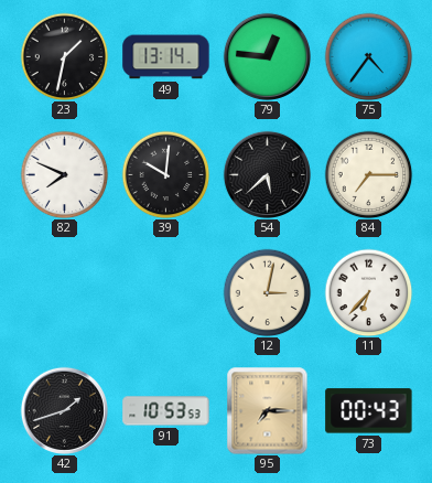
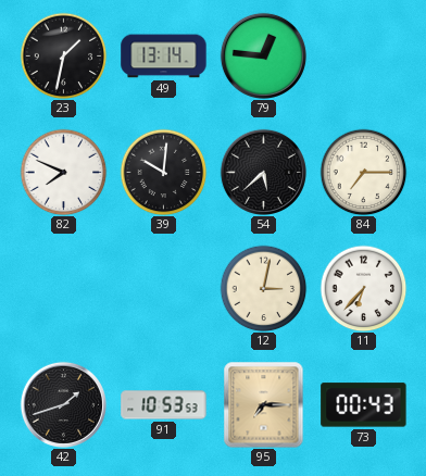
75: 4:36 -> none
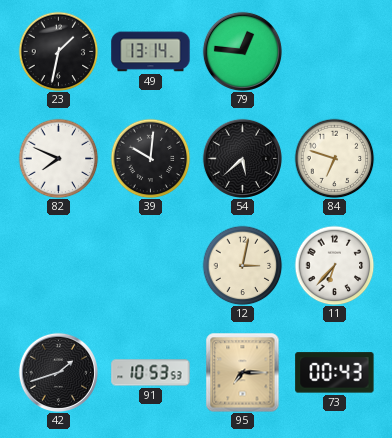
84: 7:15 -> 6:48
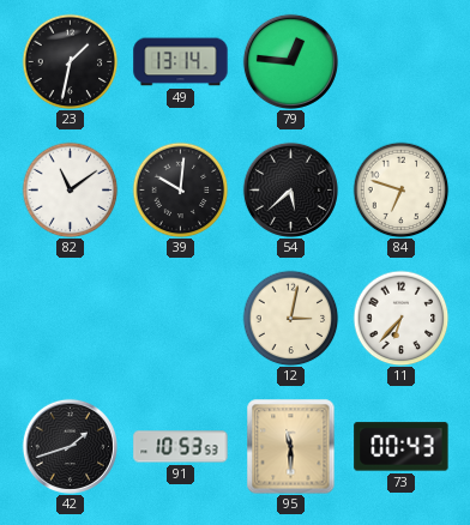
82: 7:49 -> 11:09
95: 7:15 -> 11:30
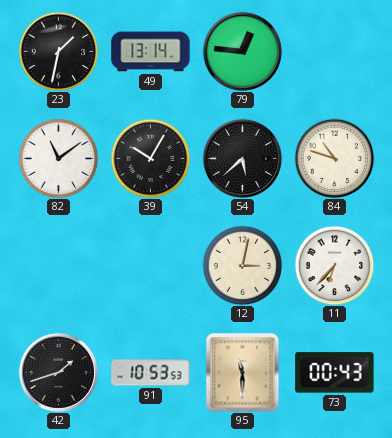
39: 10:01 -> 10:05
84: 6:48 -> 10:48
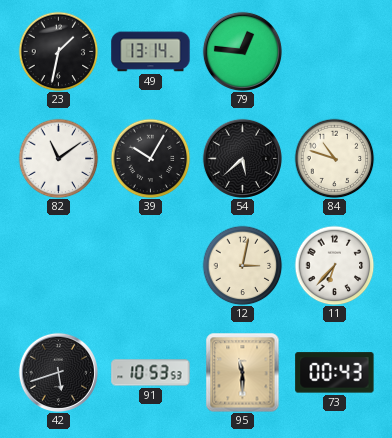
42: 1:42 -> 5:42
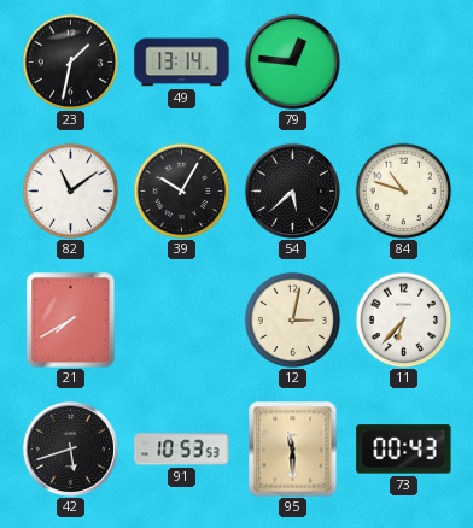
21: none -> 7:40
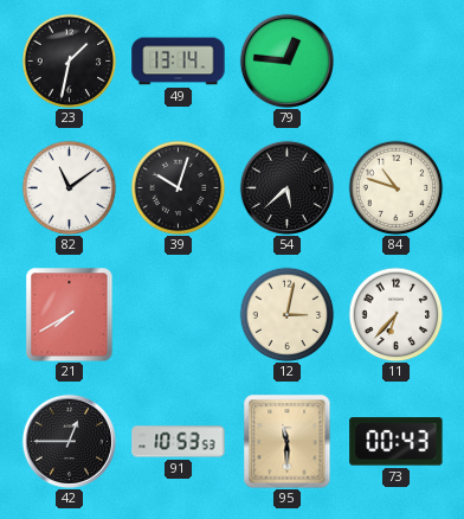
39: 10:05 -> 10:03
42: 5:42 -> 12:45
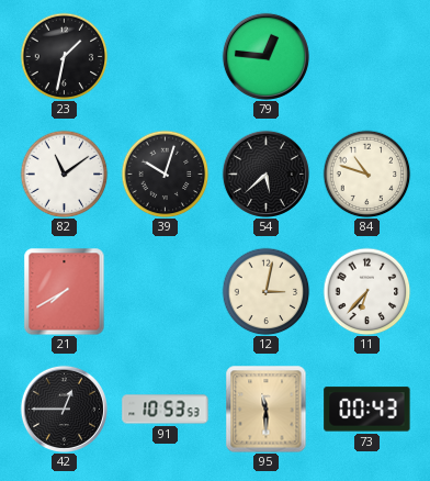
49: 13:14 -> none
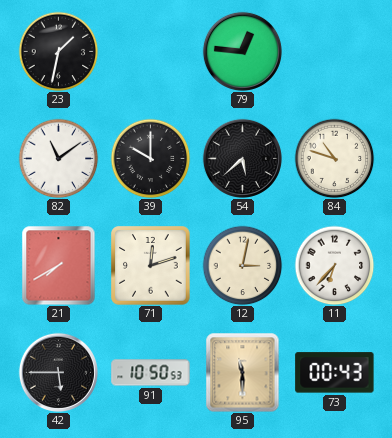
39: 10:03 -> 10:00
71: none -> 12:12
42: 12:45 -> 5:45
91: 10:53 -> 10:50
